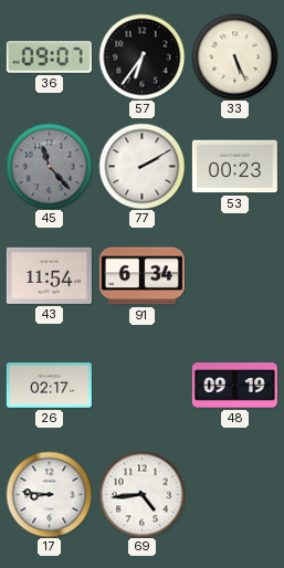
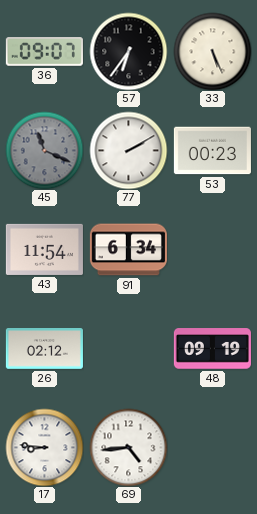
45: 11:23 -> 11:19
26: 02:17 -> 02:12
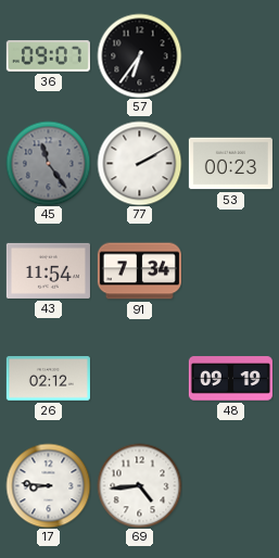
33: 5:26 -> none
45: 11:19 -> 11:24
91: 6:34 -> 7:34
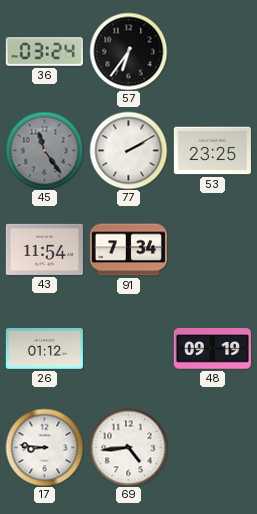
36: 09:07 -> 03:24
53: 00:23 -> 23:25
26: 02:12 -> 01:12
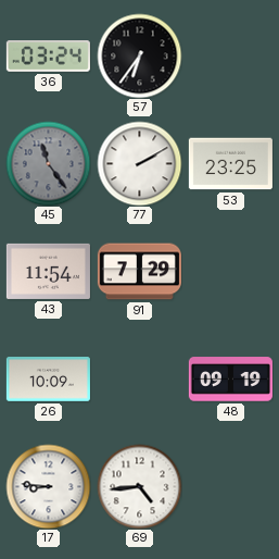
91: 7:34 -> 7:29
26: 01:12 -> 10:09
